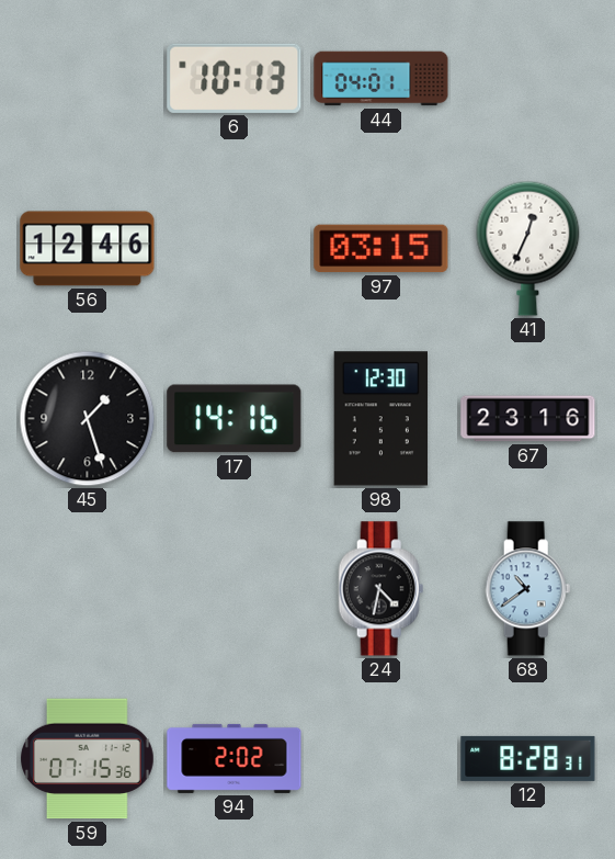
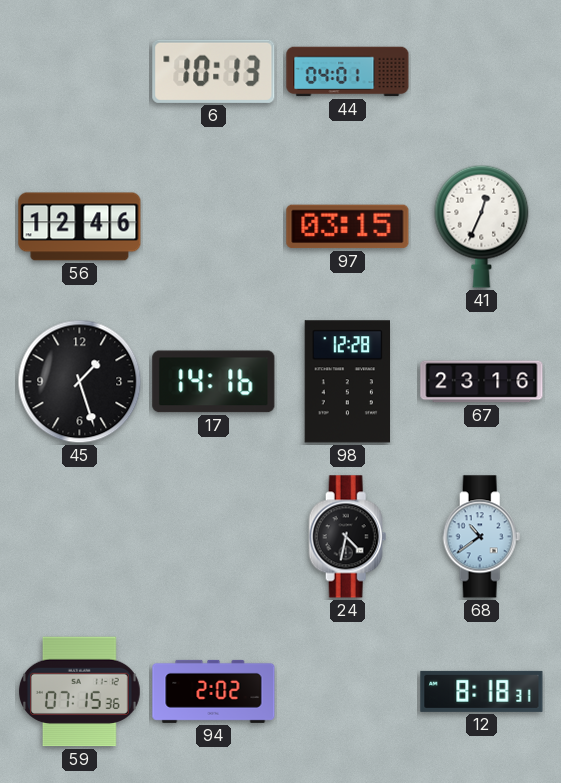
98: 12:30 -> 12:28
12: 8:28 -> 8:18
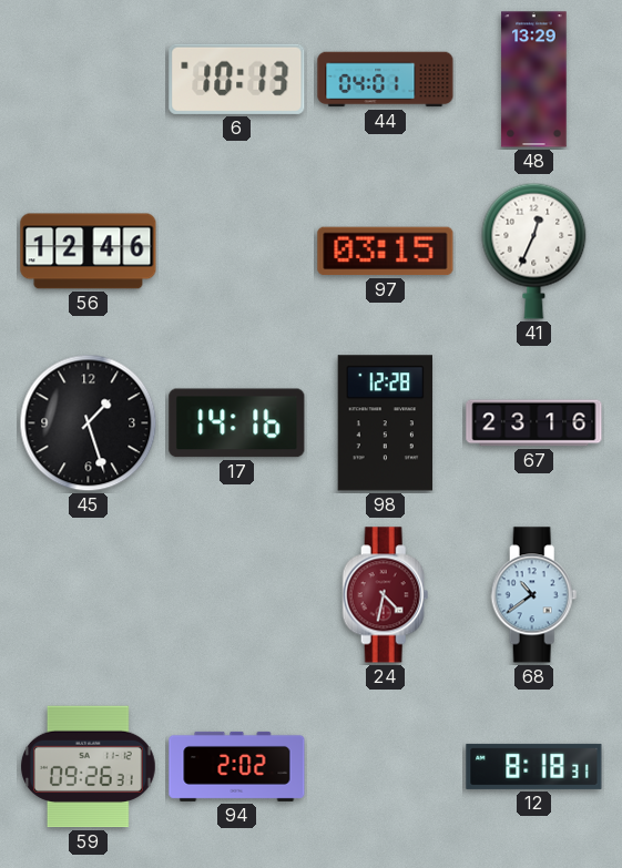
48: none -> 13:29
24 dial: black -> burgundy
59: 07:15 -> 09:26
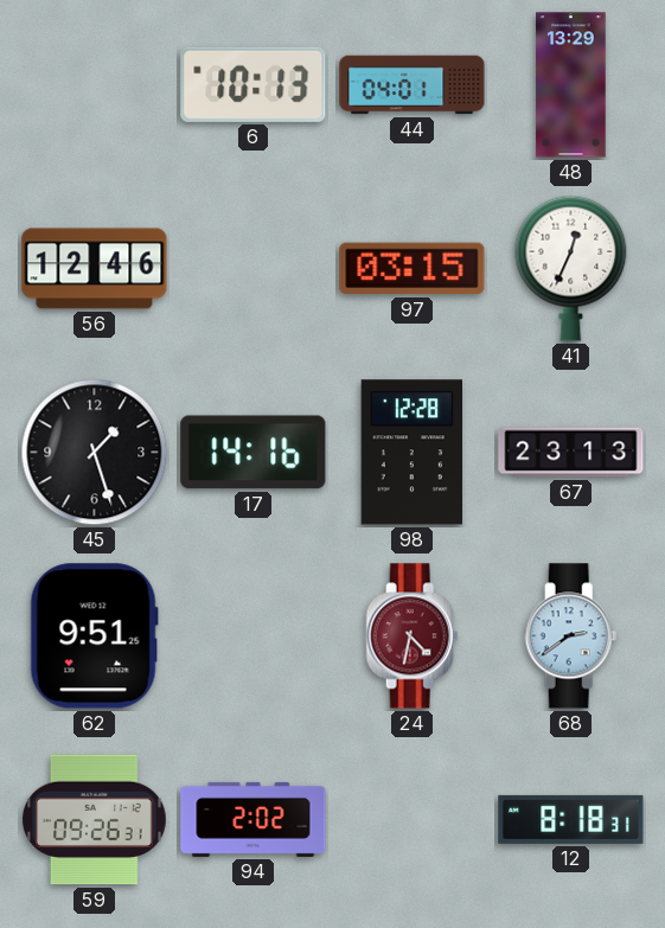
67: 23:16 -> 23:13
62: none -> 9:51
68: 10:39 -> 2:39
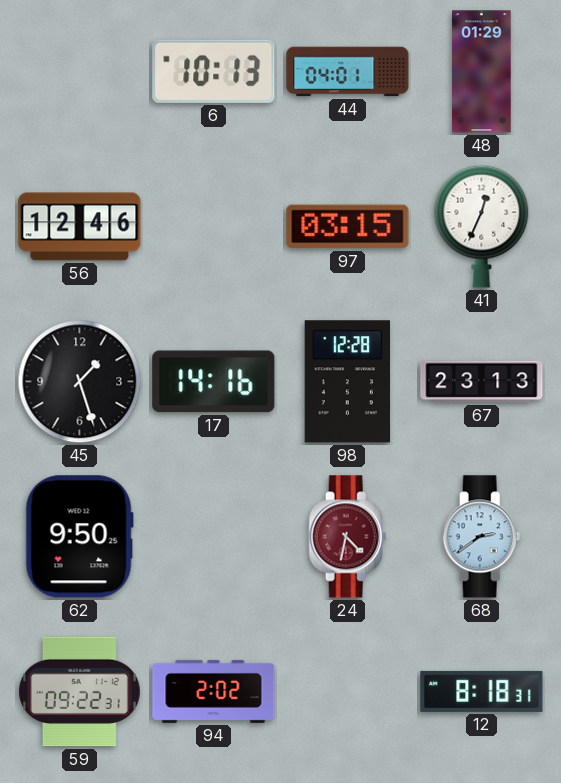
48: 13:29 -> 01:29
62: 9:51 -> 9:50
59: 09:26 -> 09:22
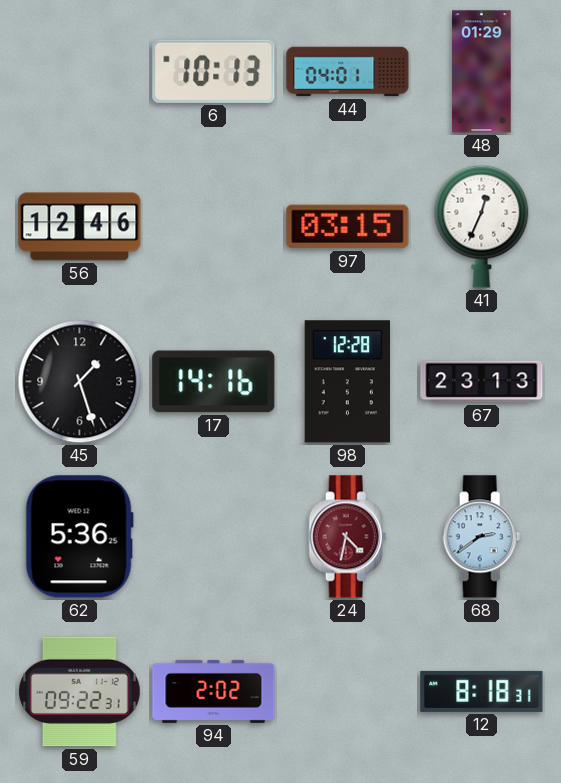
62: 9:50 -> 5:36
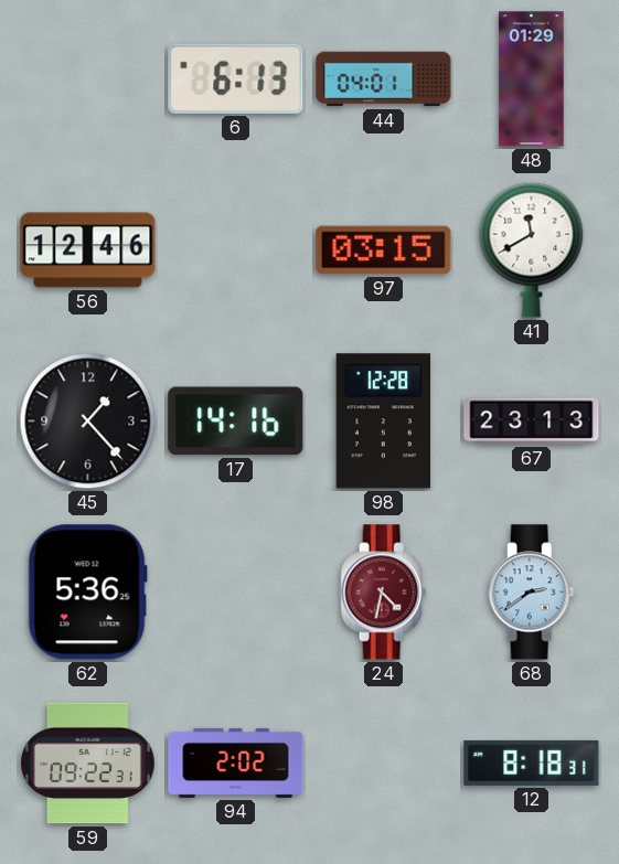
6: 10:13 -> 6:13
41: 12:34 -> 11:40
45: 1:27 -> 1:23
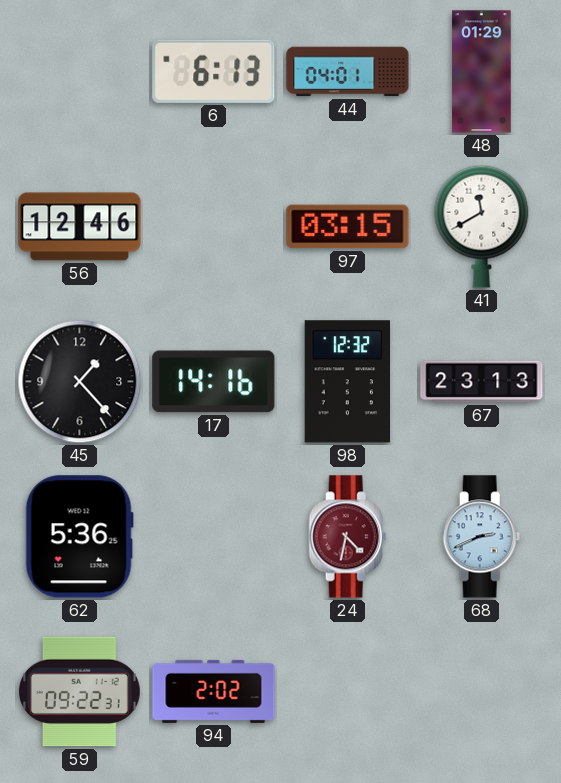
98: 12:28 -> 12:32
68: 2:39 -> 2:41
12: 8:18 -> none
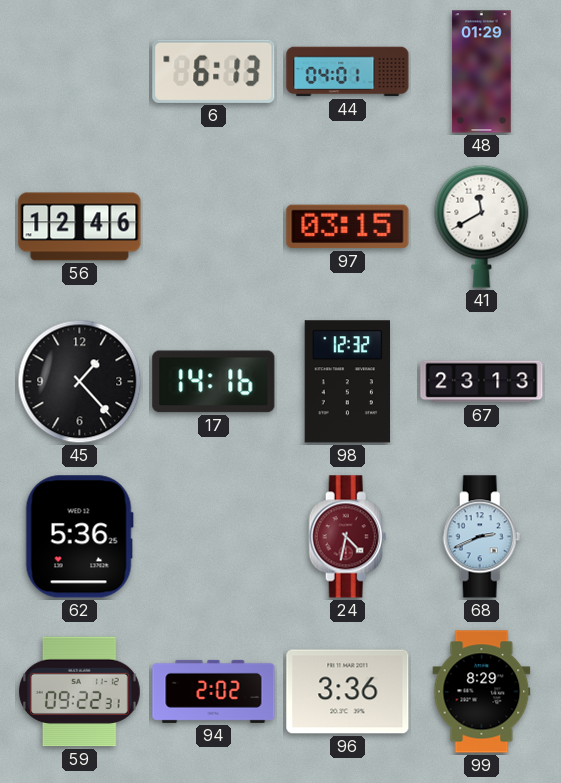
96: none -> 3:36
99: none -> 8:29
